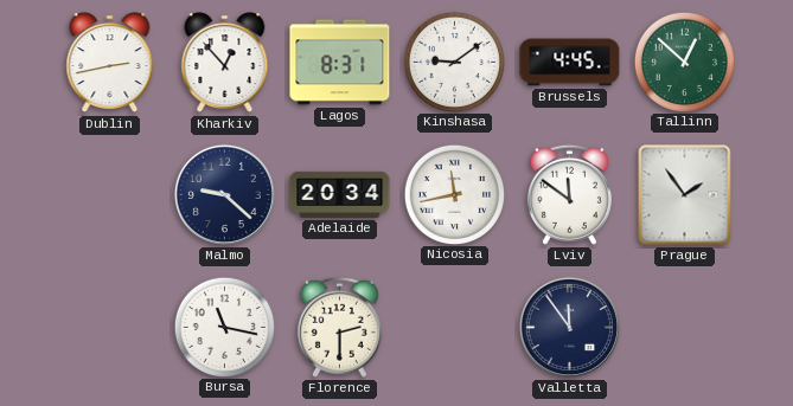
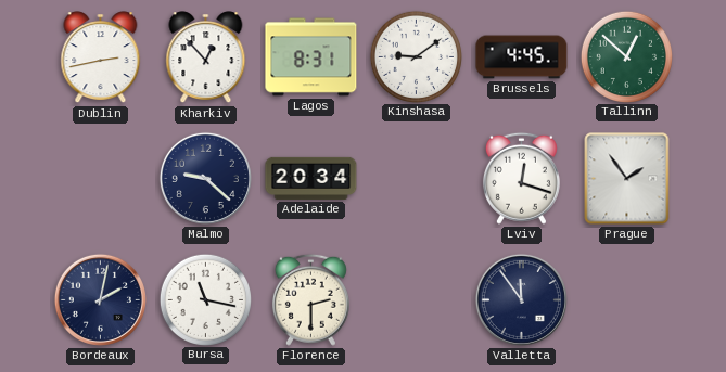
Nicosia: 11:43 -> none
Lviv: 11:51 -> 12:18
Bordeaux: none -> 2:02
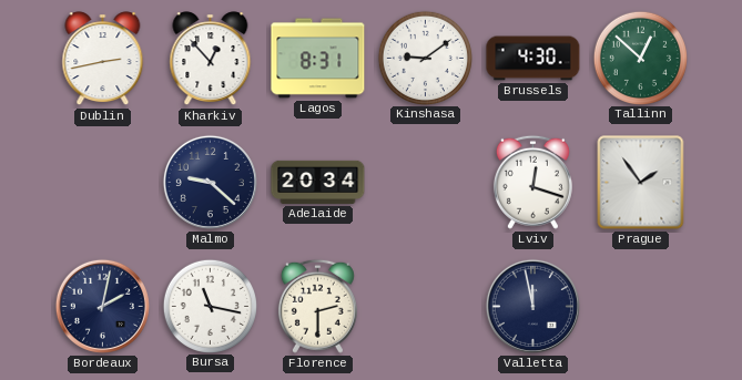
Brussels: 4:45 -> 4:30
Valletta: 11:54 -> 11:58
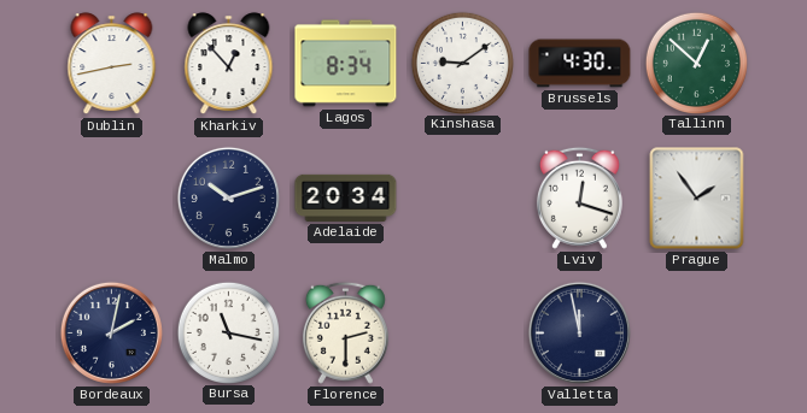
Lagos: 8:31 -> 8:34
Malmo: 9:22 -> 10:12
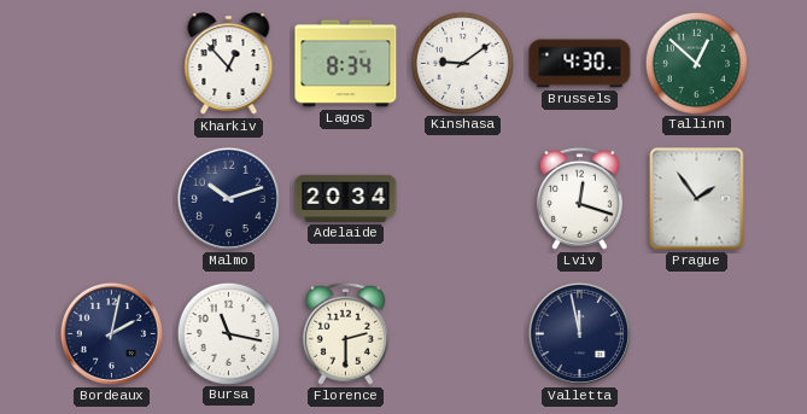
Dublin: 2:43 -> none
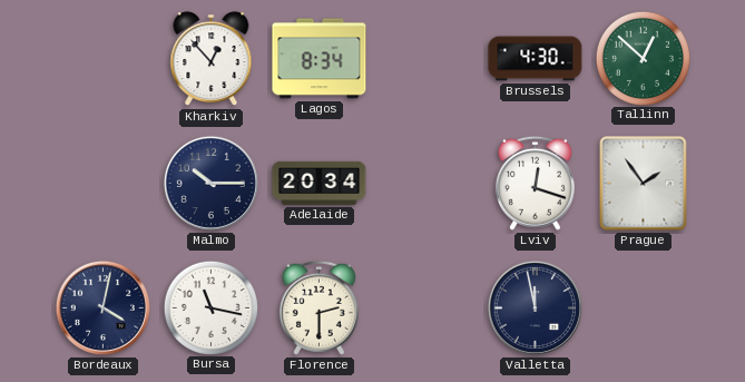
Kinshasa: 9:09 -> none
Malmo: 10:12 -> 10:15
Bordeaux: 2:02 -> 4:02
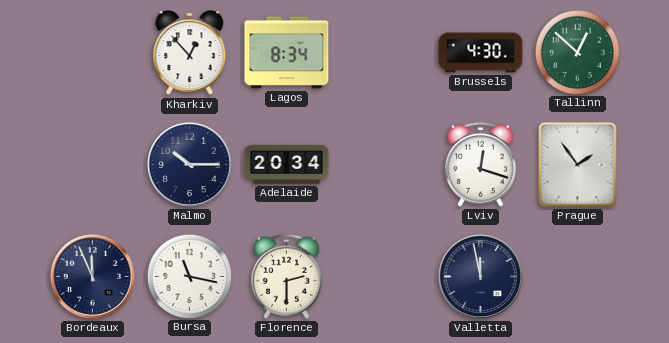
Bordeaux: 4:02 -> 11:56
